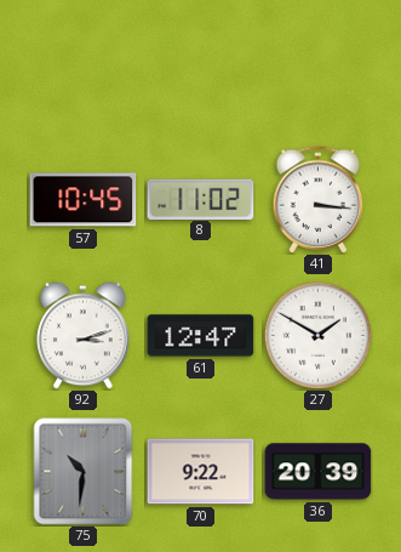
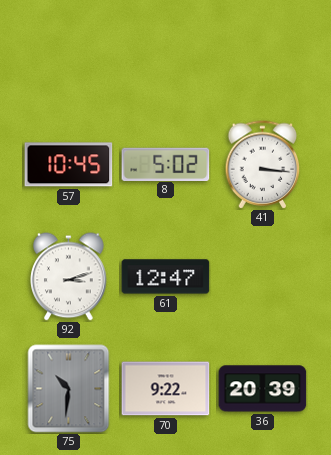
8: 11:02 -> 5:02
27: 1:50 -> none
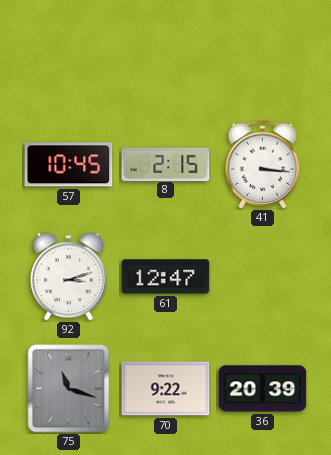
8: 5:02 -> 2:15
75: 10:31 -> 11:18
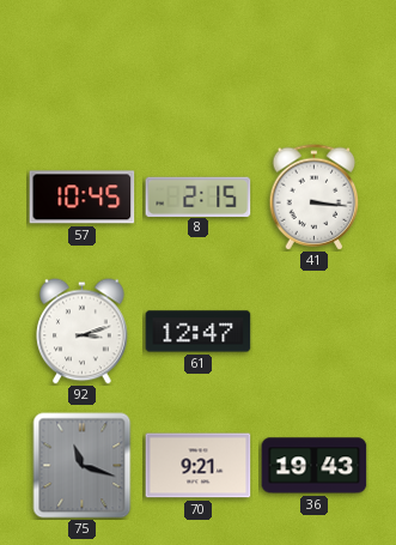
70: 9:22 -> 9:21
36: 20:39 -> 19:43
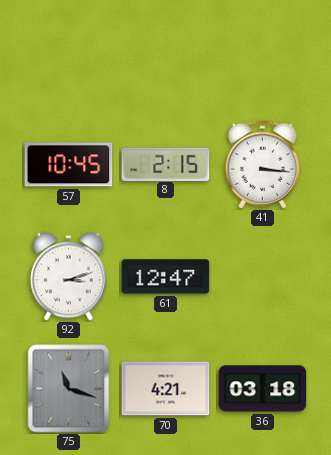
70: 9:21 -> 4:21
36: 19:43 -> 03:18
